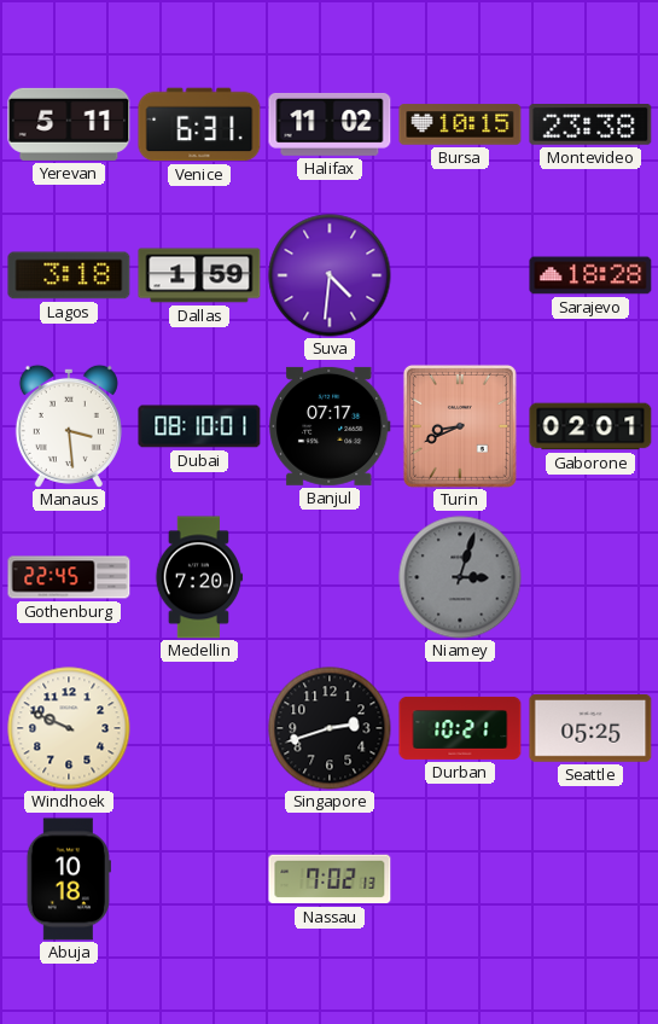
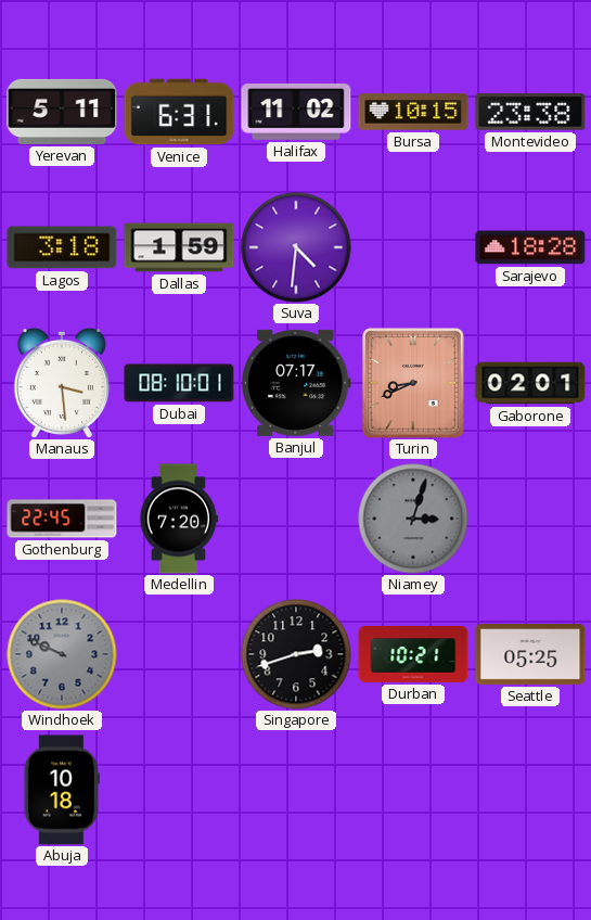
Windhoek dial: cream -> grey
Nassau: 7:02 -> none
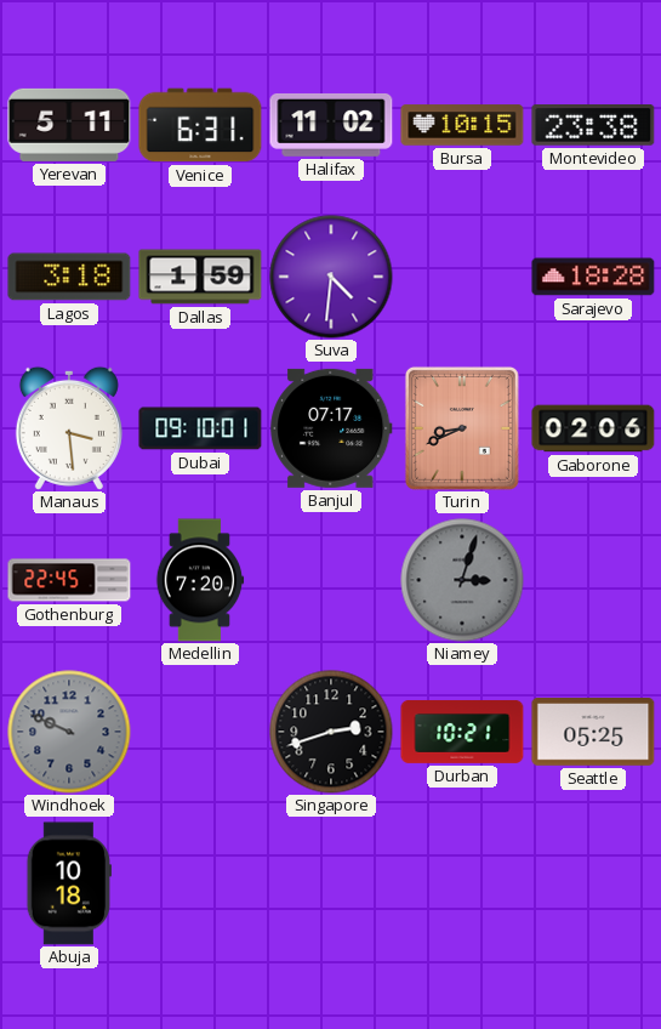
Dubai: 08:10 -> 09:10
Gaborone: 02:01 -> 02:06
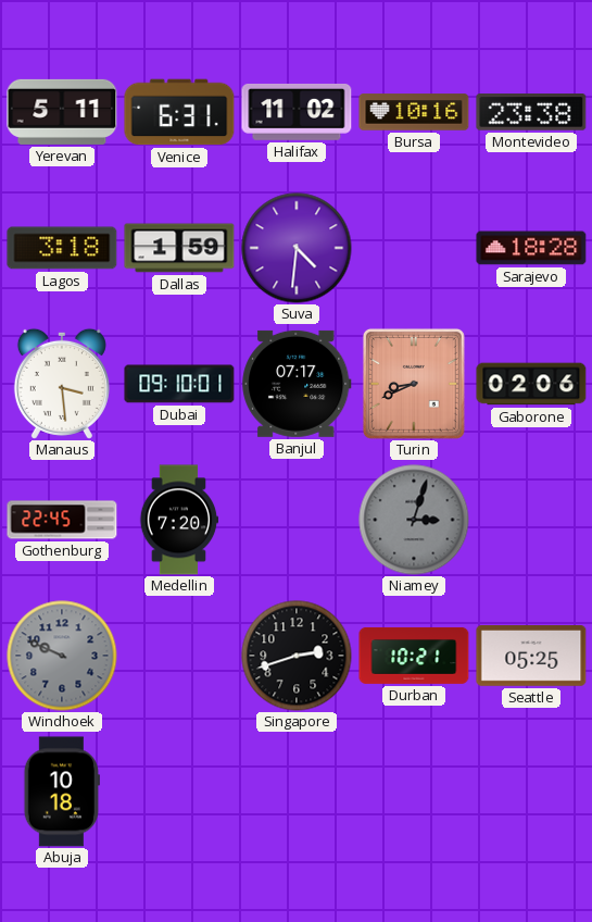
Bursa: 10:15 -> 10:16
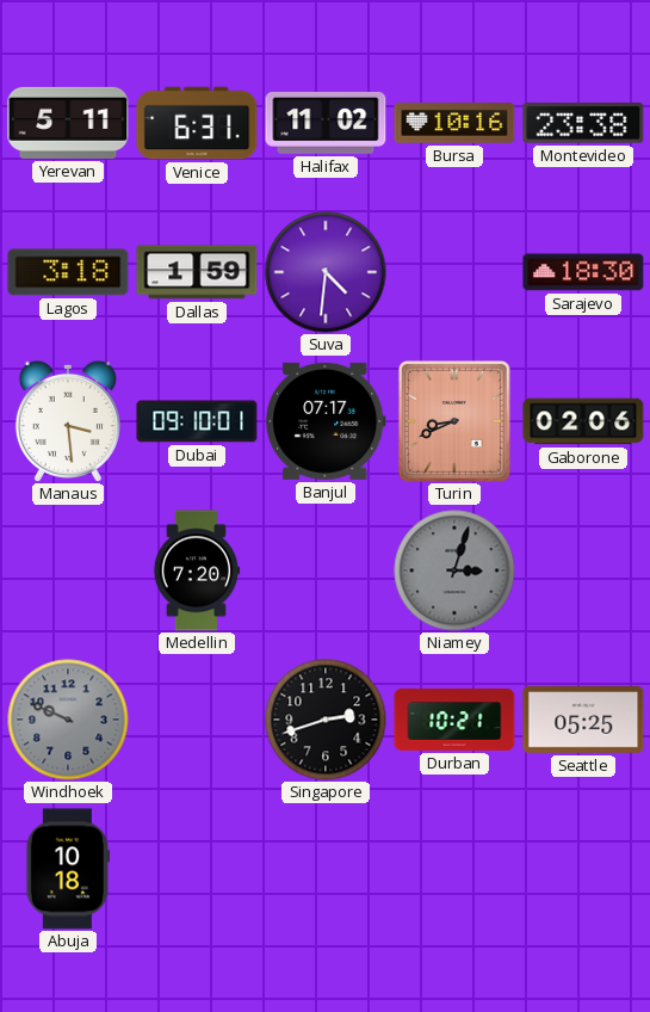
Sarajevo: 18:28 -> 18:30
Gothenburg: 22:45 -> none
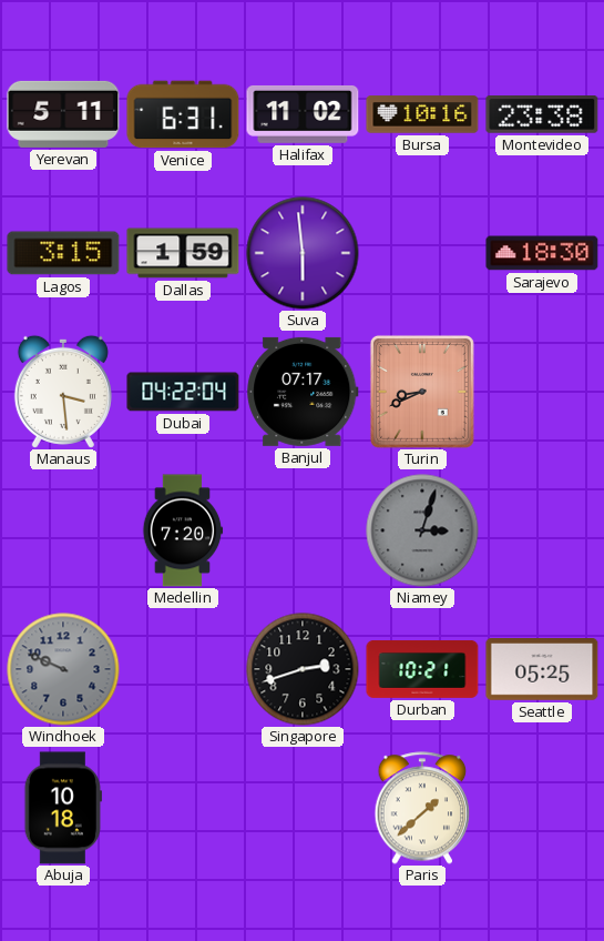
Lagos: 3:18 -> 3:15
Suva: 4:31 -> 5:59
Dubai: 09:10 -> 04:22
Gaborone: 02:06 -> none
Paris: none -> 1:38
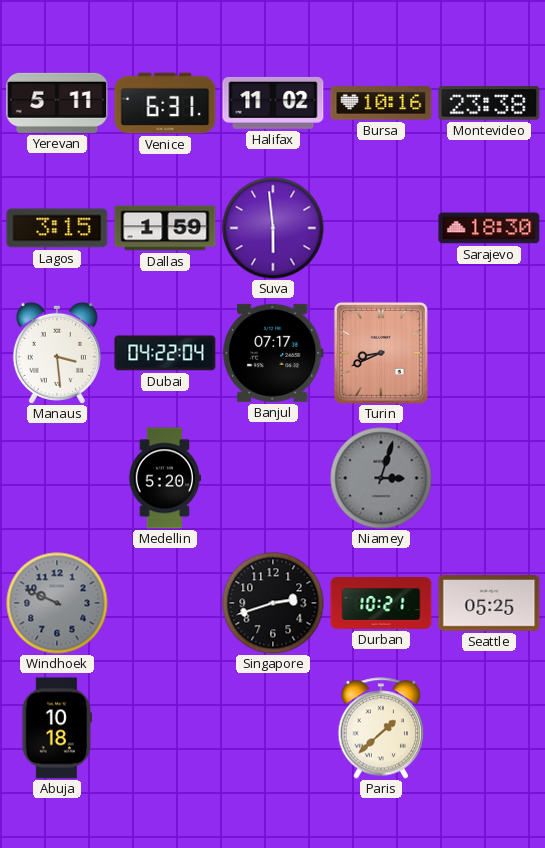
Medellin: 7:20 -> 5:20
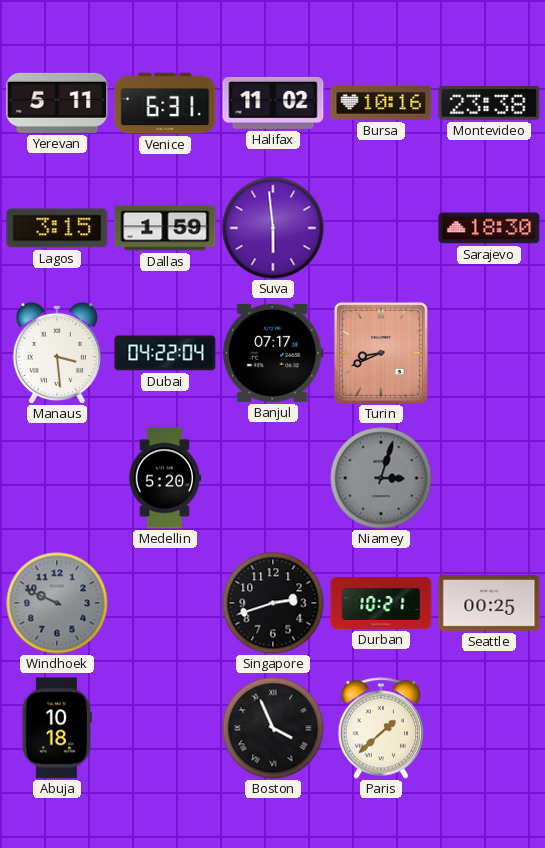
Seattle: 05:25 -> 00:25
Boston: none -> 3:56
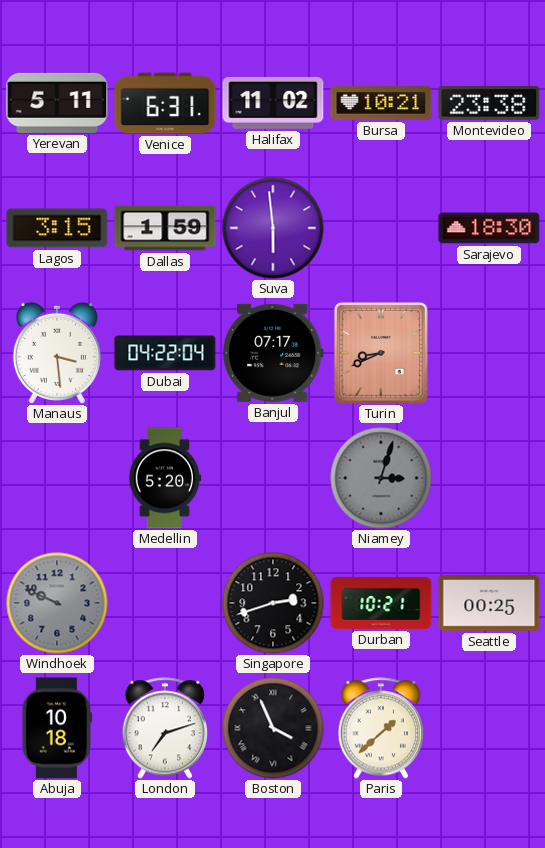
Bursa: 10:16 -> 10:21
London: none -> 7:12
